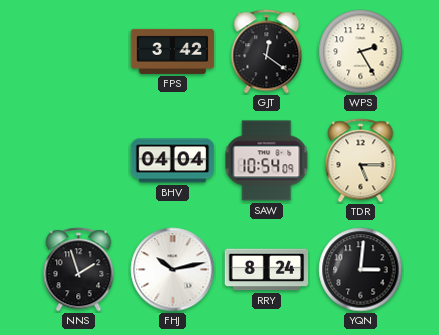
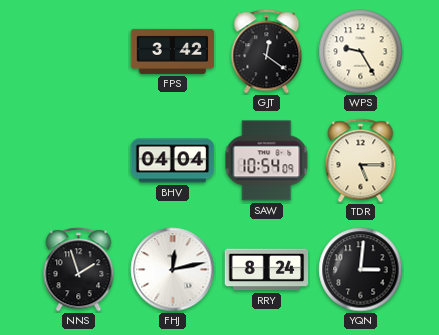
WPS: 2:25 -> 9:25
FHJ: 10:13 -> 12:13
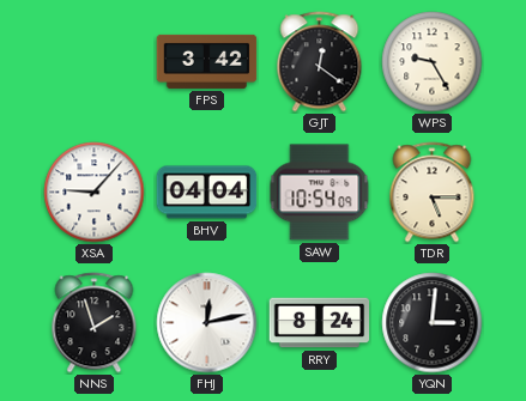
XSA: none -> 9:07
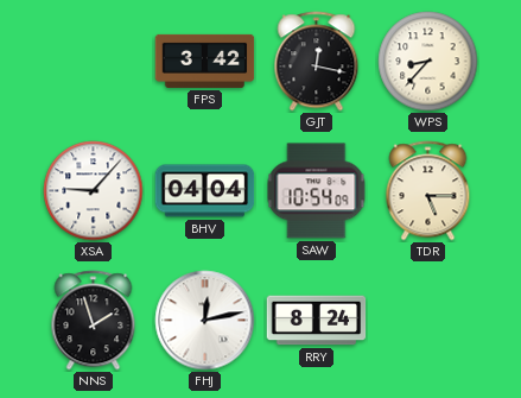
GJT: 12:21 -> 12:17
WPS: 9:25 -> 8:37
YQN: 3:01 -> none
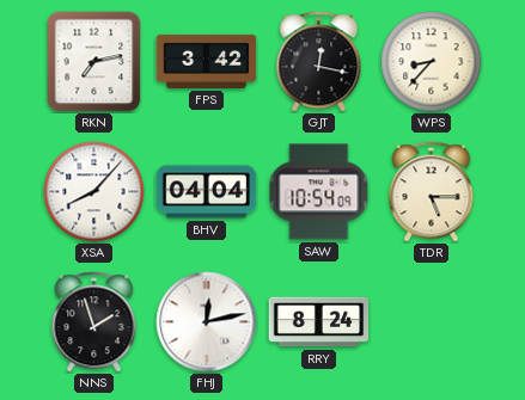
RKN: none -> 7:13
XSA: 9:07 -> 8:07
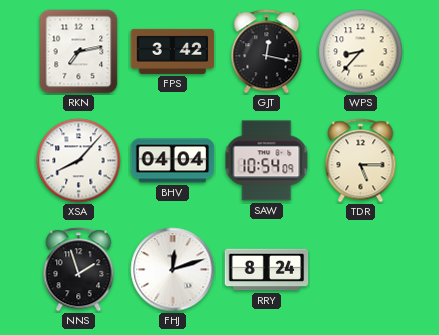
FHJ: 12:13 -> 12:12
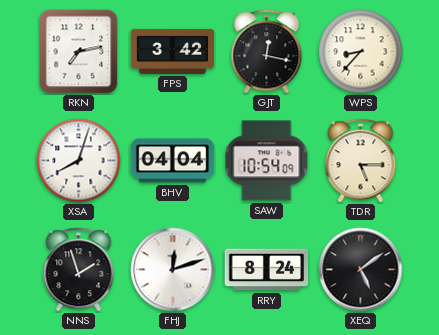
XSA: 8:07 -> 8:03
XEQ: none -> 5:09
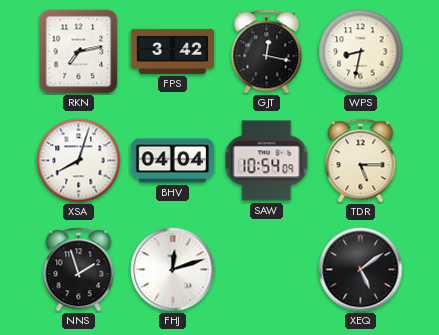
WPS: 8:37 -> 8:32
RRY: 8:24 -> none
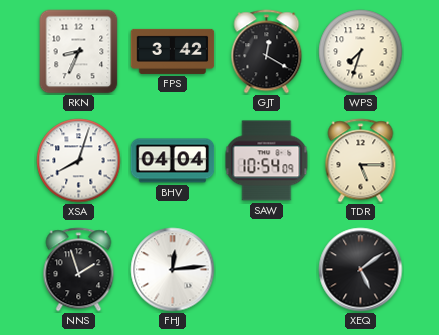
RKN: 7:13 -> 8:34
GJT: 12:17 -> 12:20
WPS: 8:32 -> 7:33
FHJ: 12:12 -> 12:14
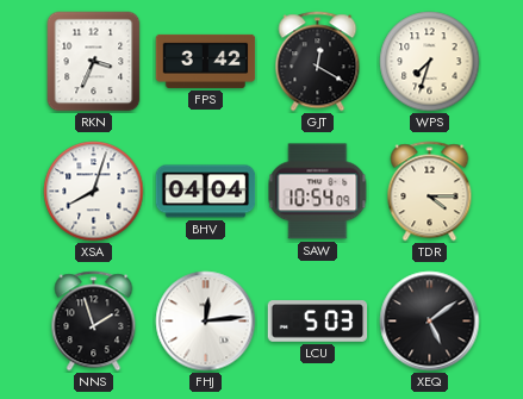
RKN: 8:34 -> 3:34
TDR: 5:15 -> 4:15
LCU: none -> 5:03
